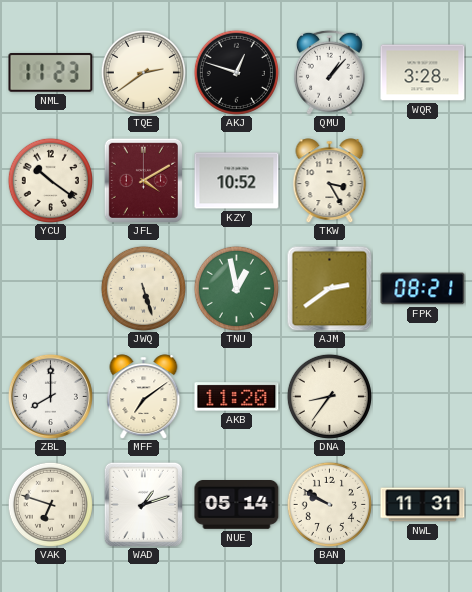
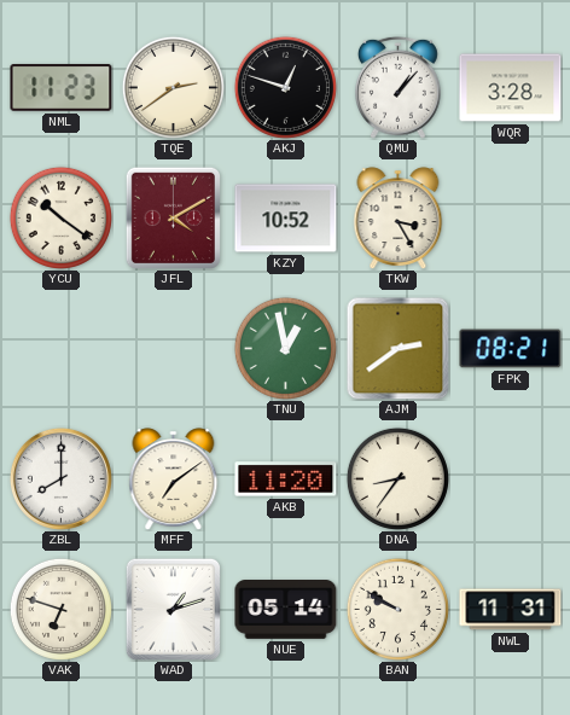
JWQ: 5:27 -> none
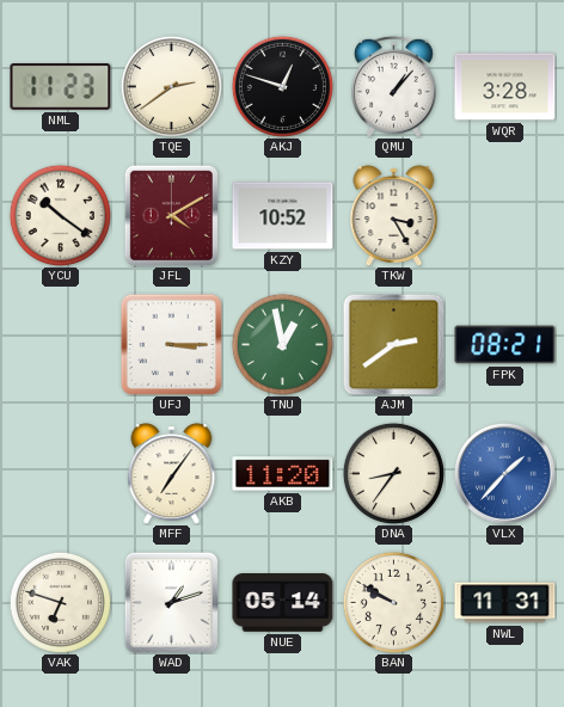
UFJ: none -> 3:15
ZBL: 8:00 -> none
MFF: 7:09 -> 7:06
VLX: none -> 1:37
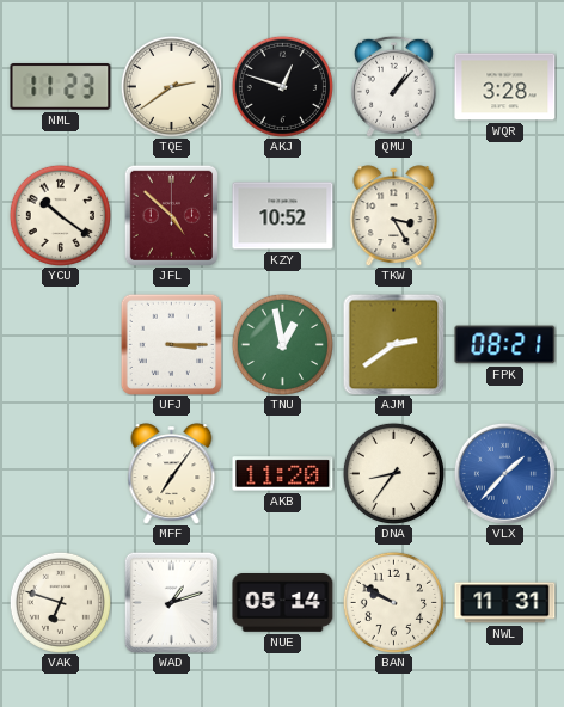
JFL: 4:10 -> 4:52
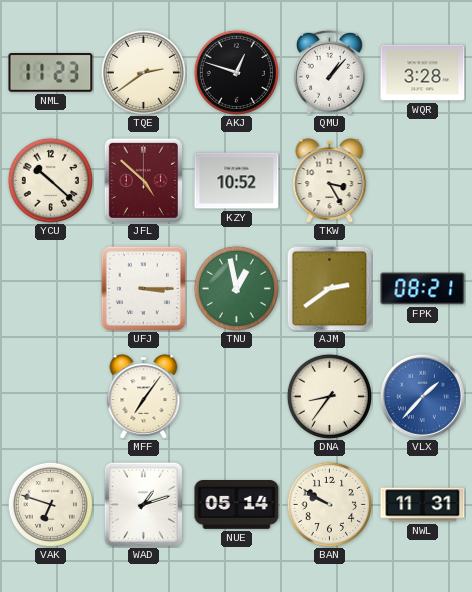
YCU: 10:21 -> 10:22
AKB: 11:20 -> none
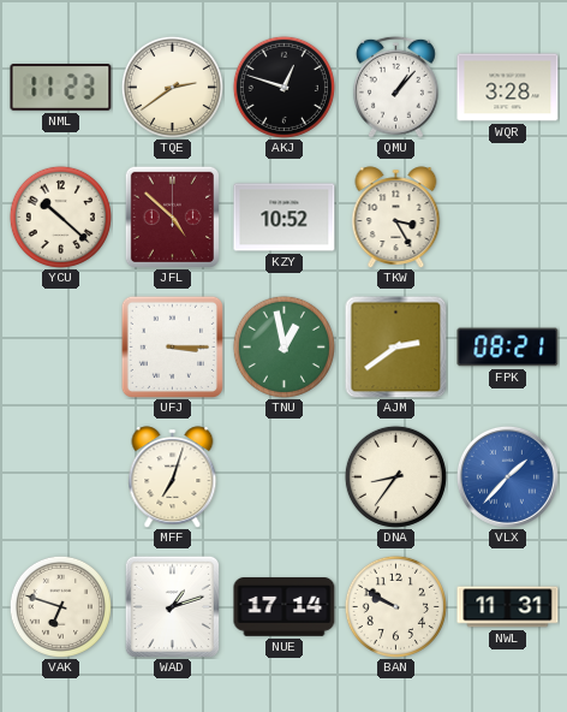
MFF: 7:06 -> 7:03
NUE: 05:14 -> 17:14
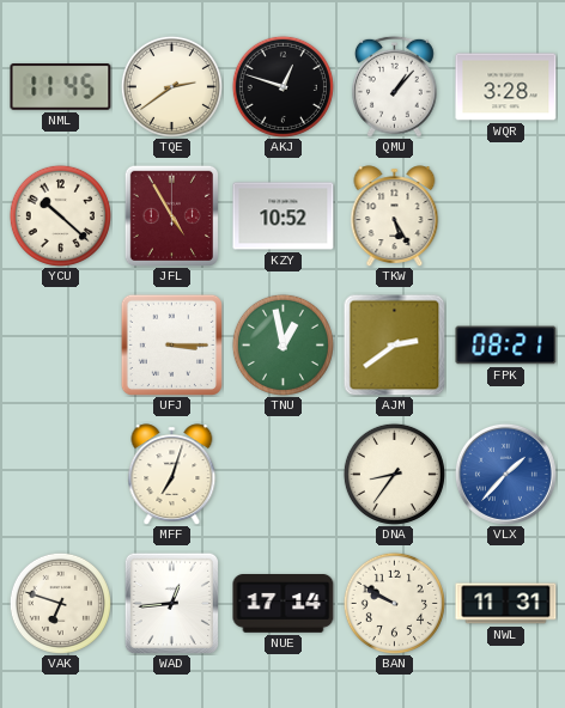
NML: 11:23 -> 11:45
JFL: 4:52 -> 4:55
TKW: 3:25 -> 5:25
WAD: 1:12 -> 12:44
